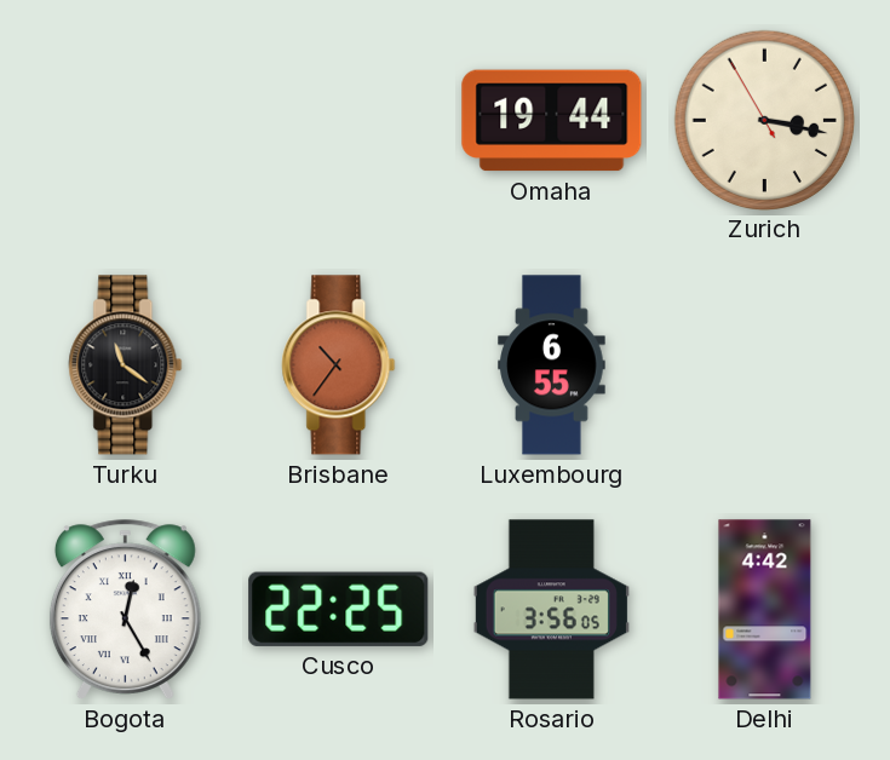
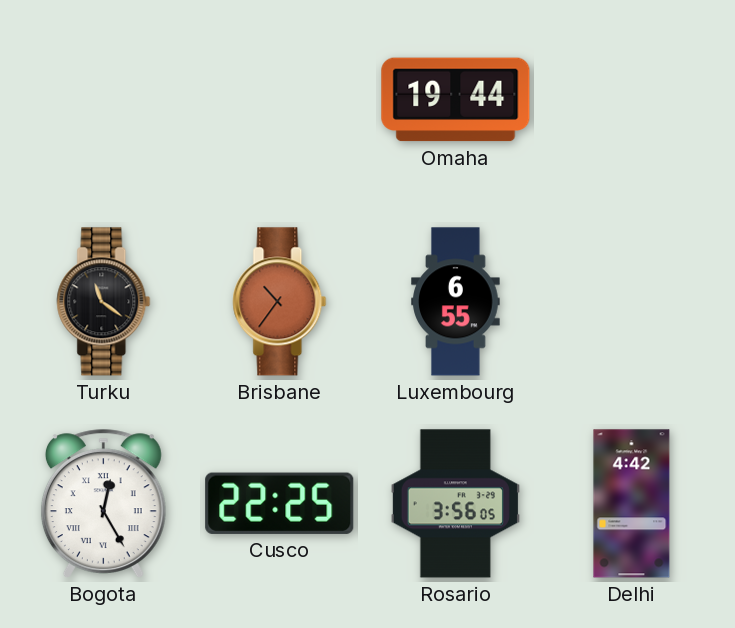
Zurich: 3:16 -> none
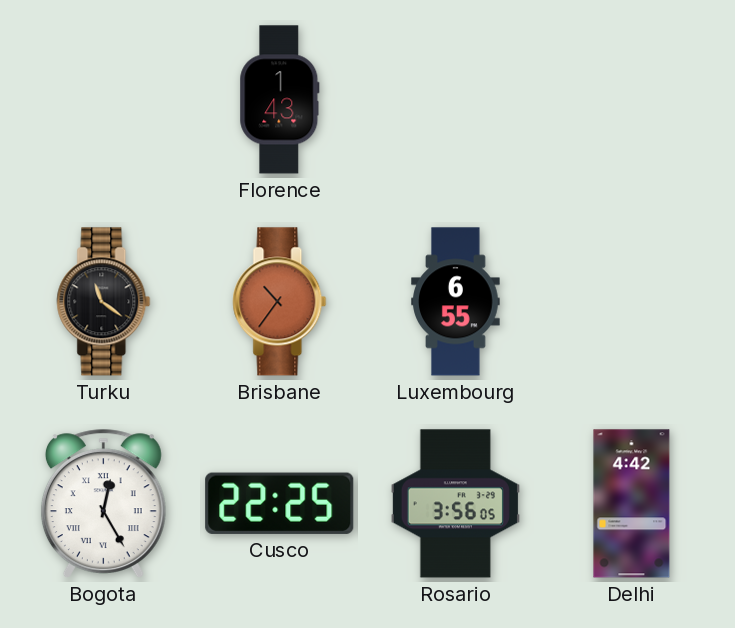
Florence: none -> 1:43
Omaha: 19:44 -> none
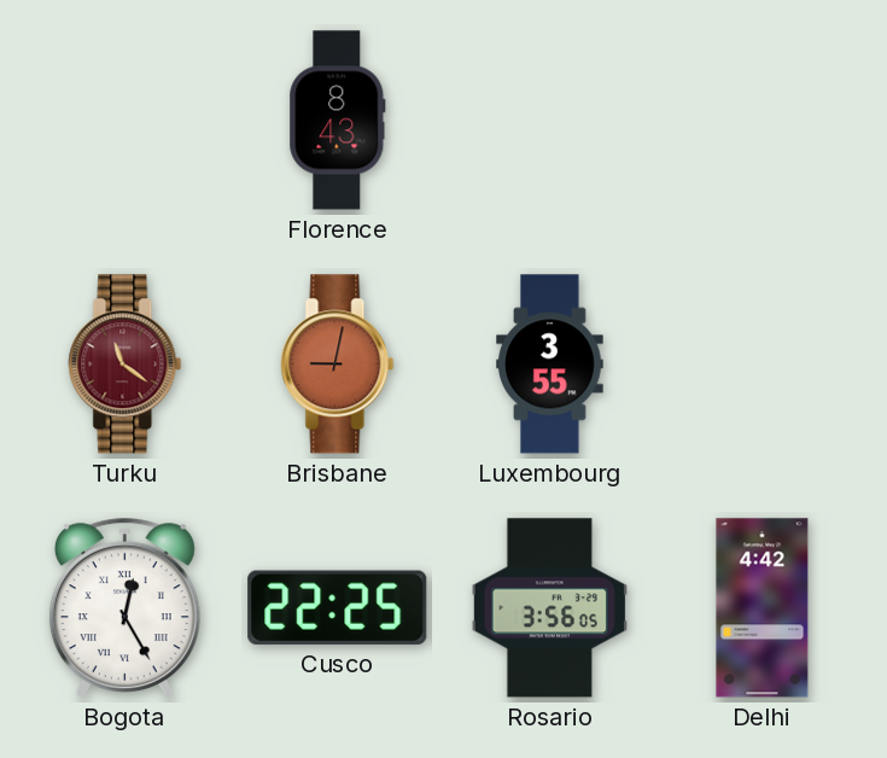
Florence: 1:43 -> 8:43
Turku dial: black -> burgundy
Brisbane: 10:36 -> 9:02
Luxembourg: 6:55 -> 3:55
